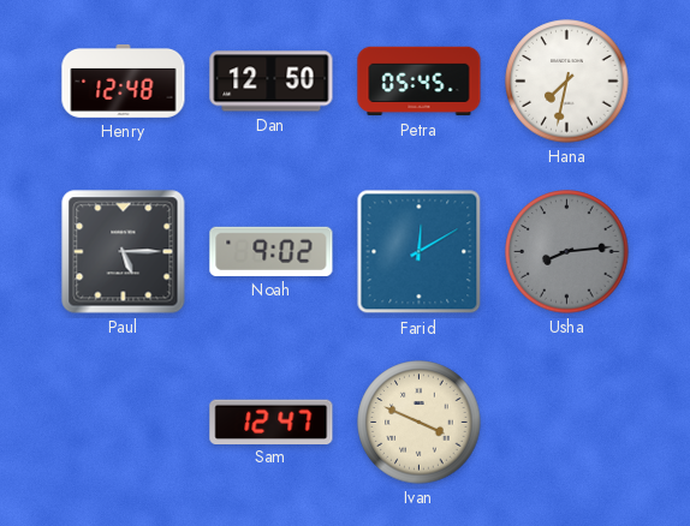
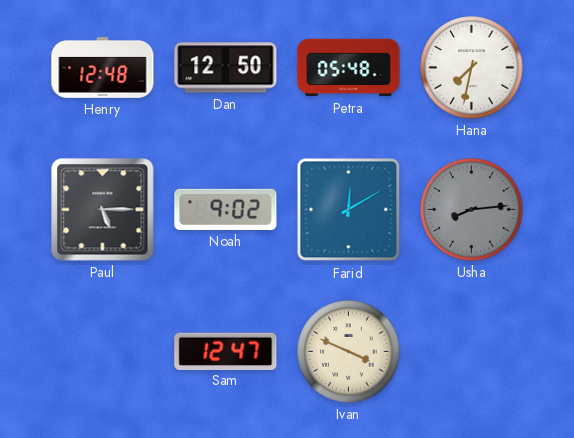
Petra: 05:45 -> 05:48
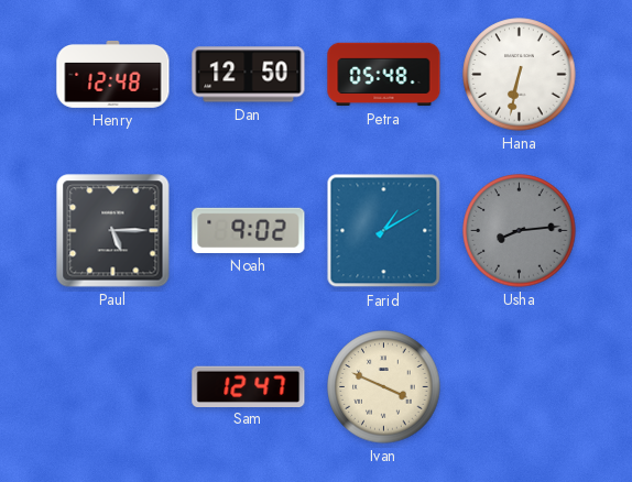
Hana: 7:32 -> 6:32
Farid: 12:10 -> 1:10
